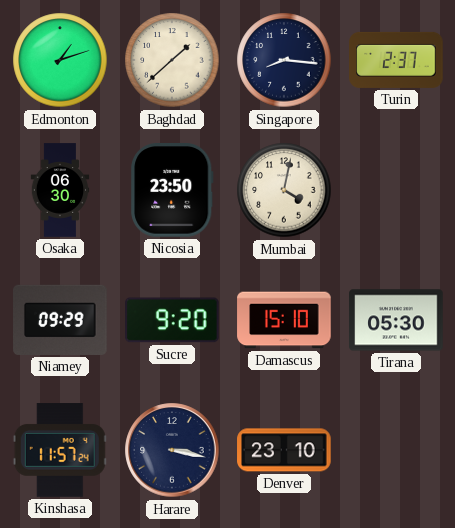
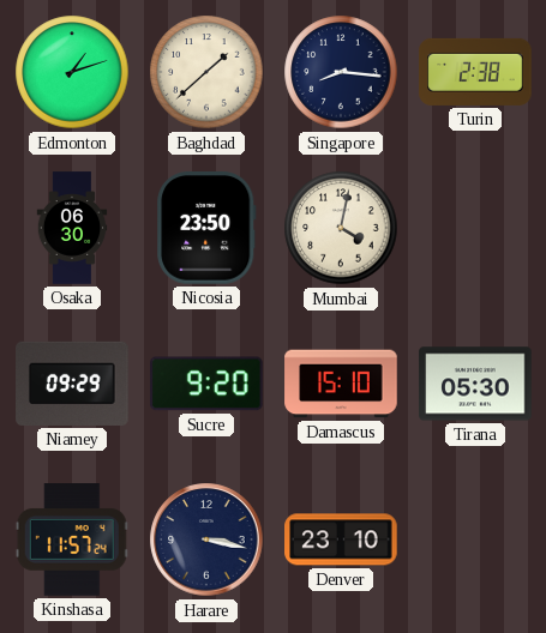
Turin: 2:37 -> 2:38
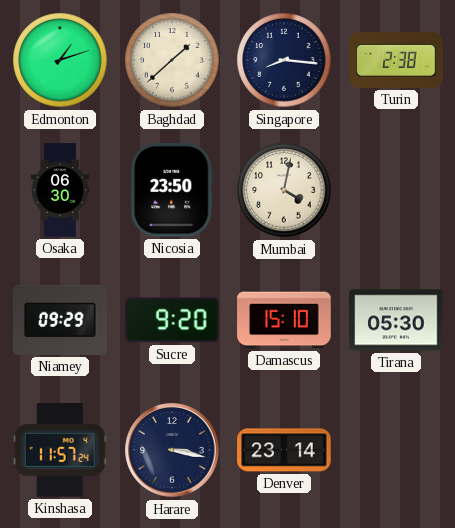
Denver: 23:10 -> 23:14
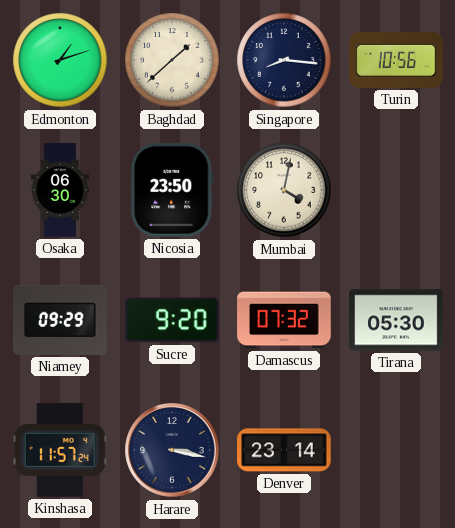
Turin: 2:38 -> 10:56
Damascus: 15:10 -> 07:32
